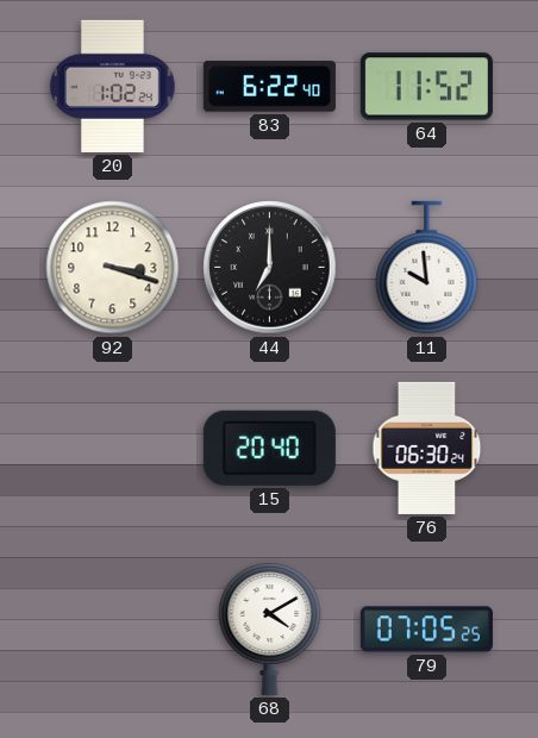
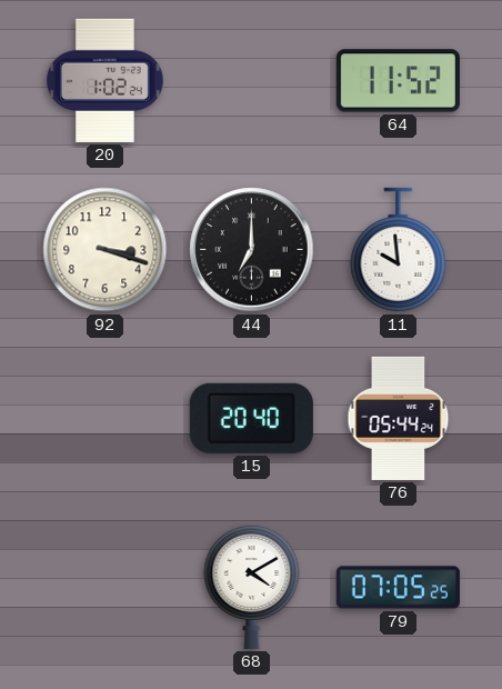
83: 6:22 -> none
76: 06:30 -> 05:44
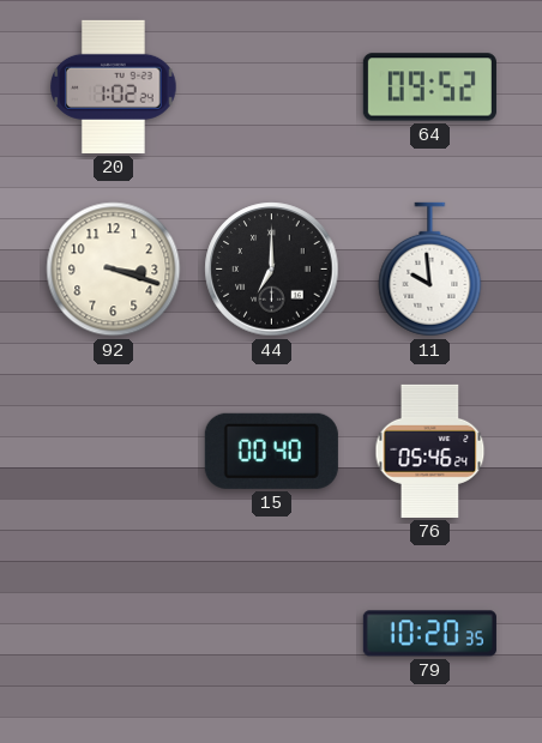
64: 11:52 -> 09:52
15: 20:40 -> 00:40
76: 05:44 -> 05:46
68: 4:10 -> none
79: 07:05 -> 10:20
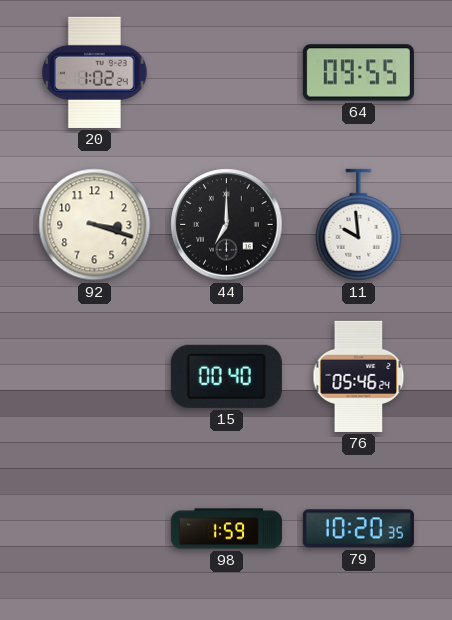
64: 09:52 -> 09:55
98: none -> 1:59
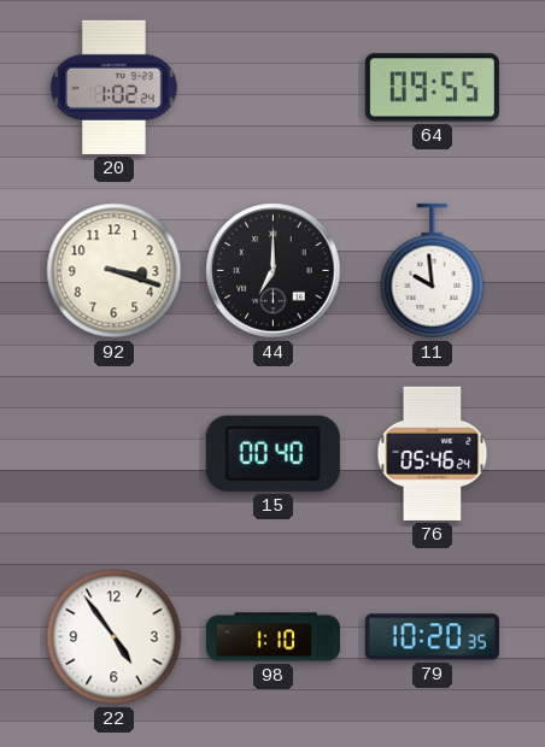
22: none -> 4:54
98: 1:59 -> 1:10
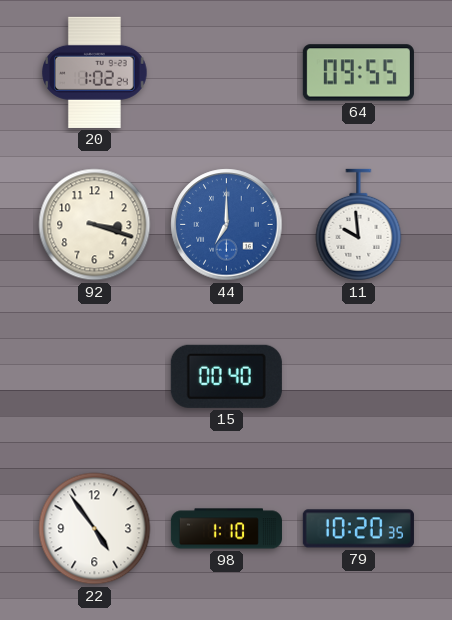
44 dial: black -> blue
76: 05:46 -> none
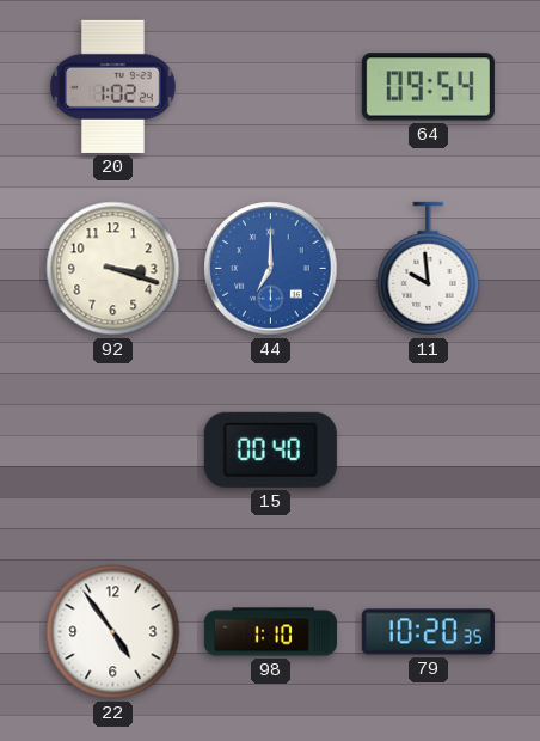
64: 09:55 -> 09:54
